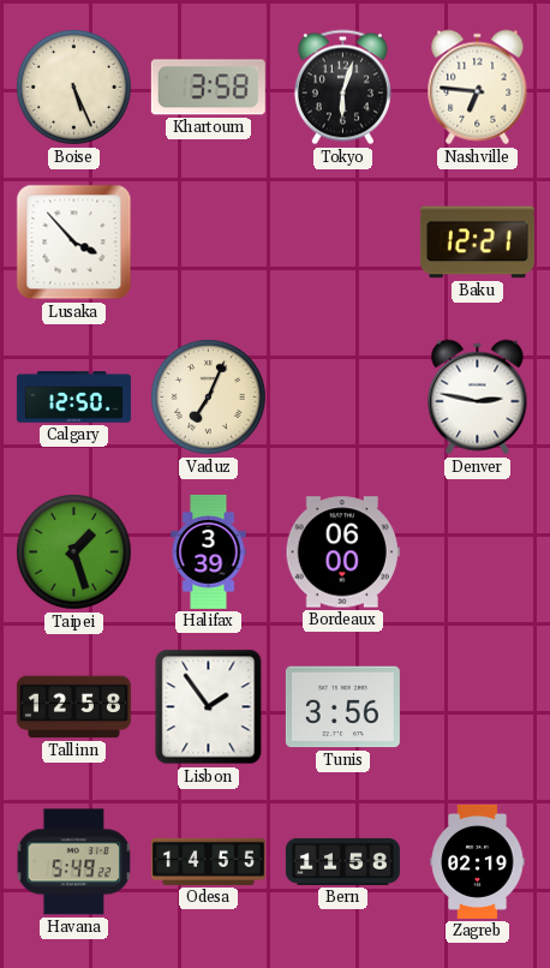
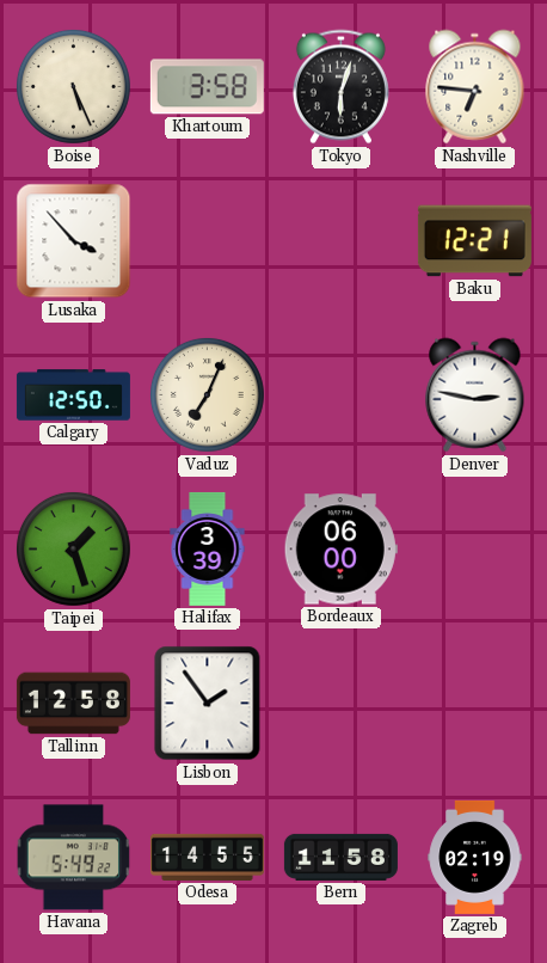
Tunis: 3:56 -> none
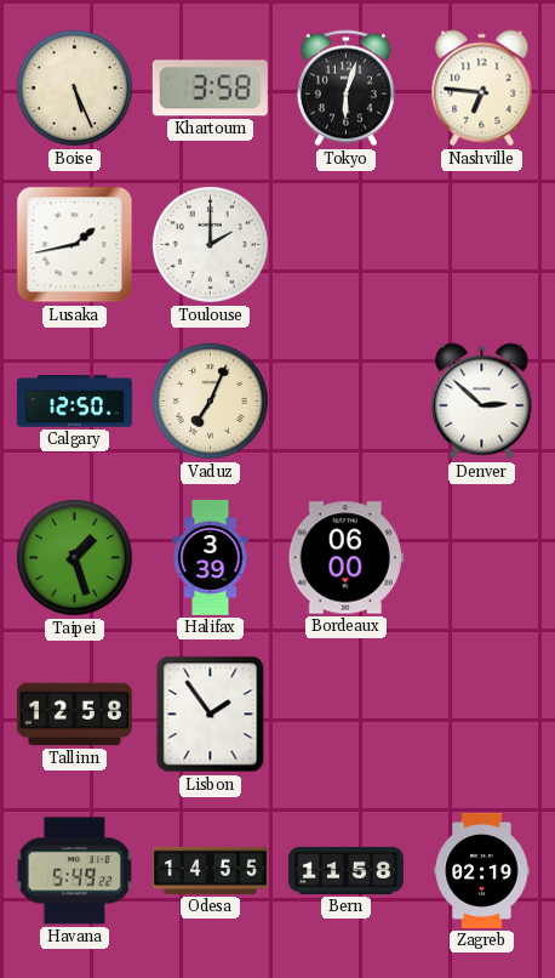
Lusaka: 3:53 -> 1:43
Toulouse: none -> 2:00
Baku: 12:21 -> none
Denver: 2:47 -> 2:52
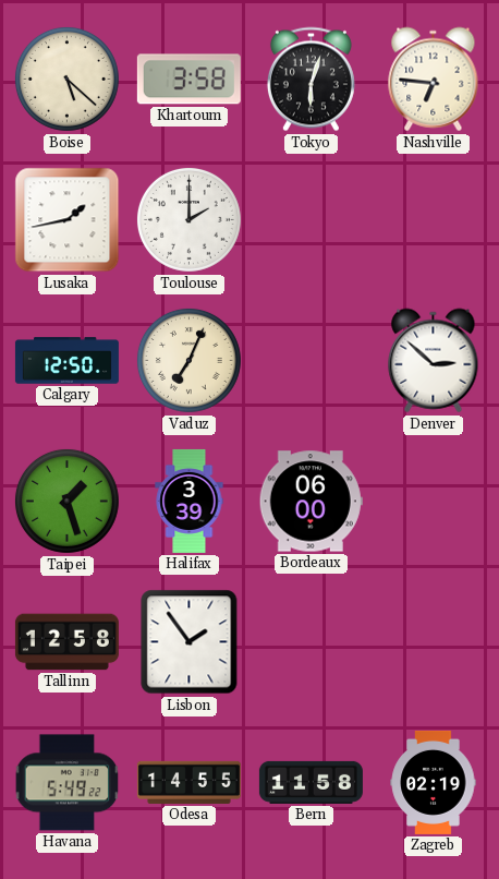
Boise: 5:26 -> 5:22
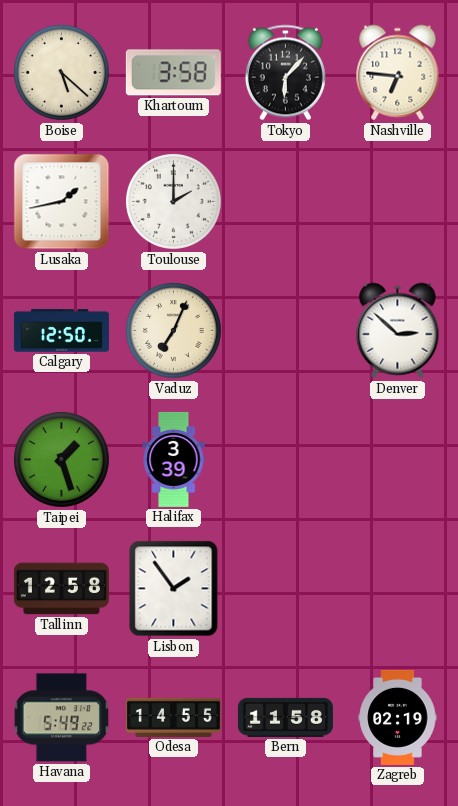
Tokyo: 6:03 -> 6:07
Bordeaux: 06:00 -> none
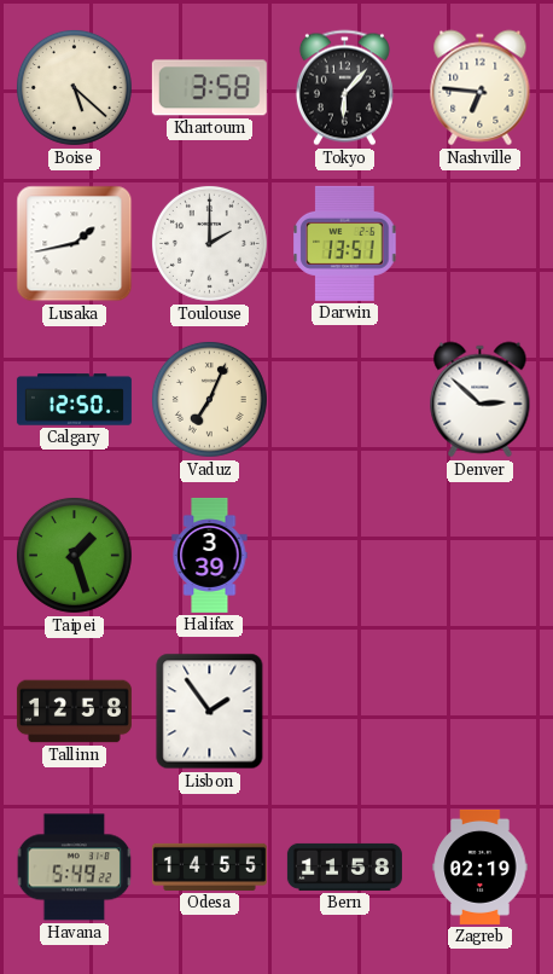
Darwin: none -> 13:51
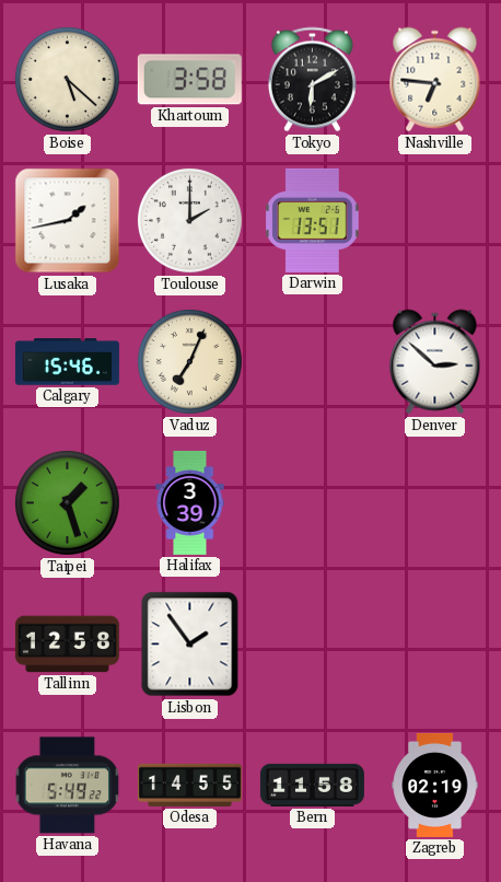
Tokyo: 6:07 -> 6:10
Calgary: 12:50 -> 15:46
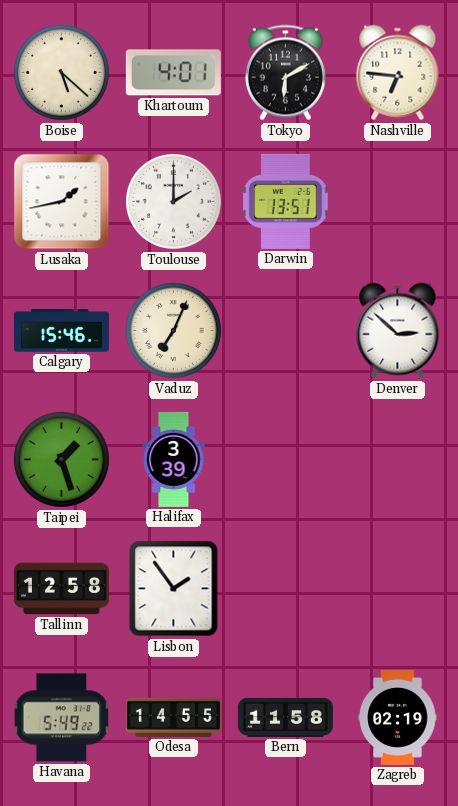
Khartoum: 3:58 -> 4:01
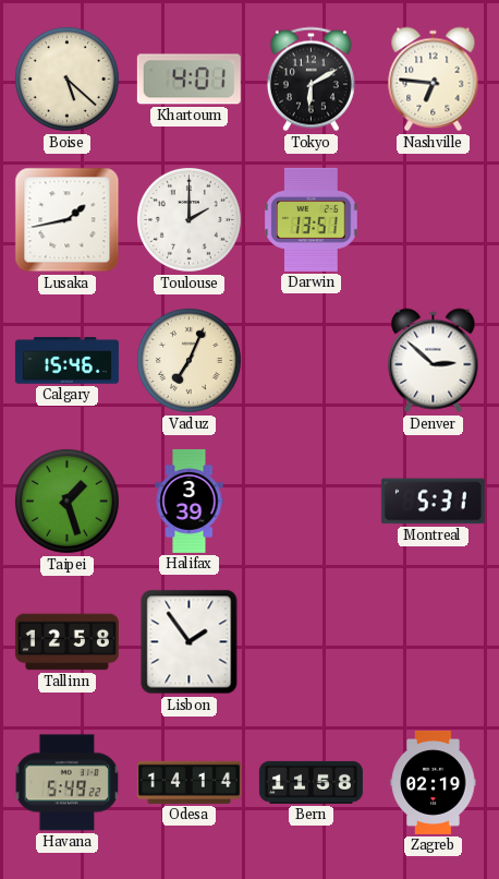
Montreal: none -> 5:31
Odesa: 14:55 -> 14:14
